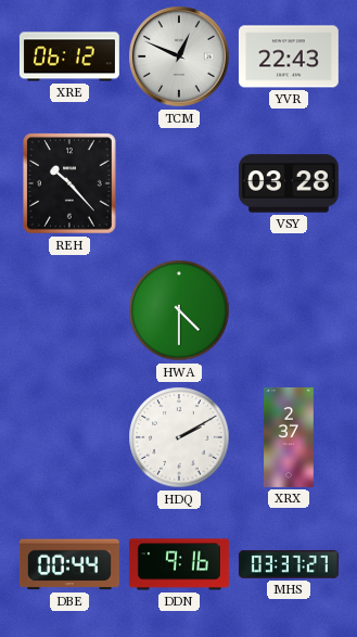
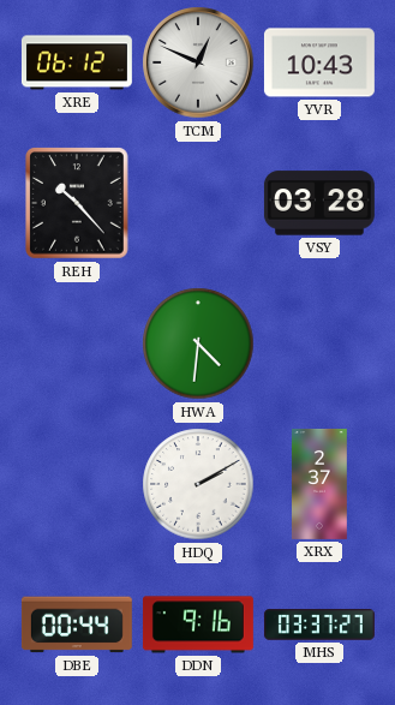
YVR: 22:43 -> 10:43
HWA: 4:30 -> 4:31
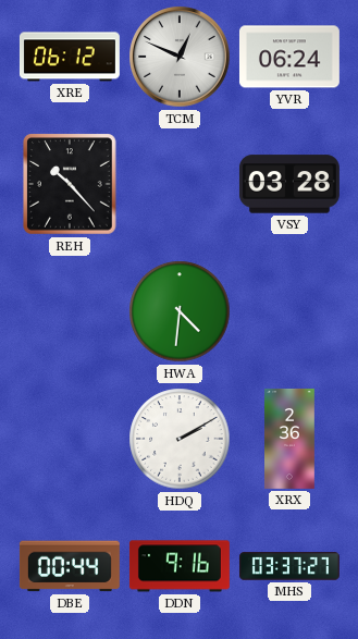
YVR: 10:43 -> 06:24
XRX: 2:37 -> 2:36
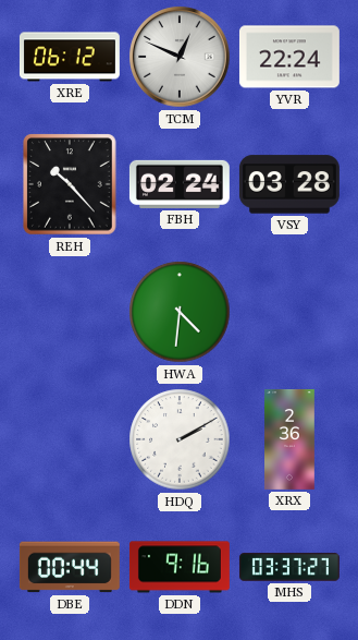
YVR: 06:24 -> 22:24
FBH: none -> 02:24
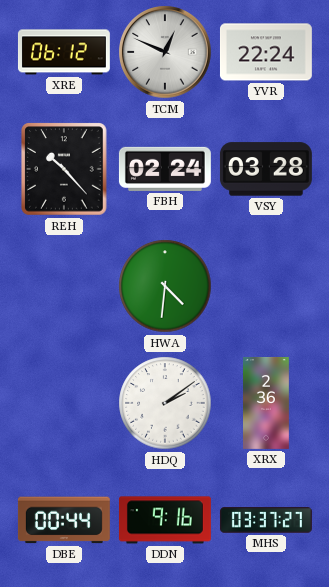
HDQ: 2:10 -> 2:09
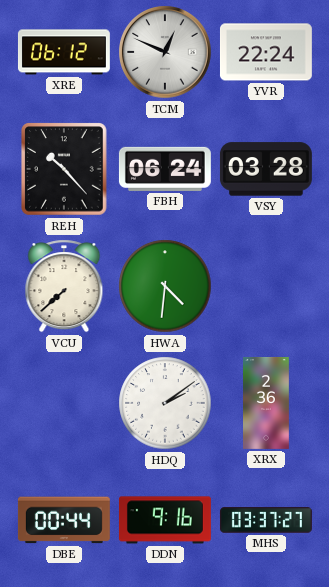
FBH: 02:24 -> 06:24
VCU: none -> 7:38
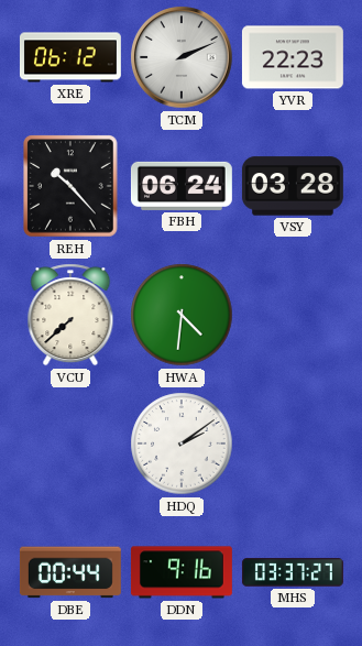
TCM: 12:49 -> 2:11
YVR: 22:24 -> 22:23
XRX: 2:36 -> none
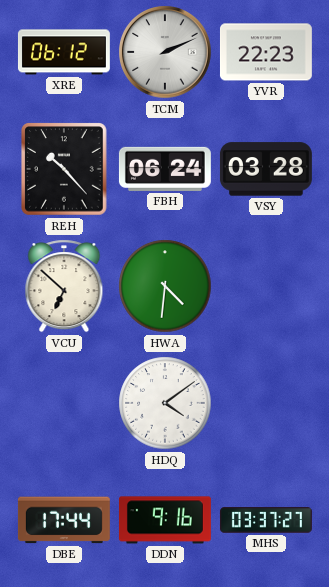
VCU: 7:38 -> 6:52
HDQ: 2:09 -> 4:09
DBE: 00:44 -> 17:44
